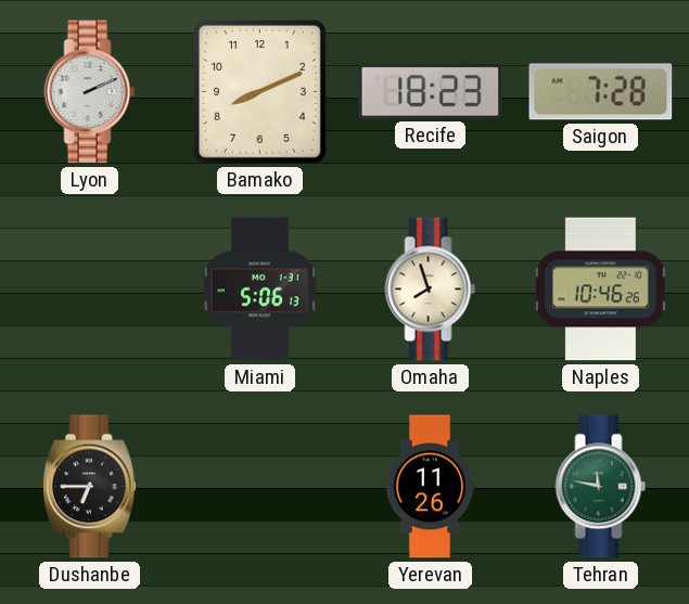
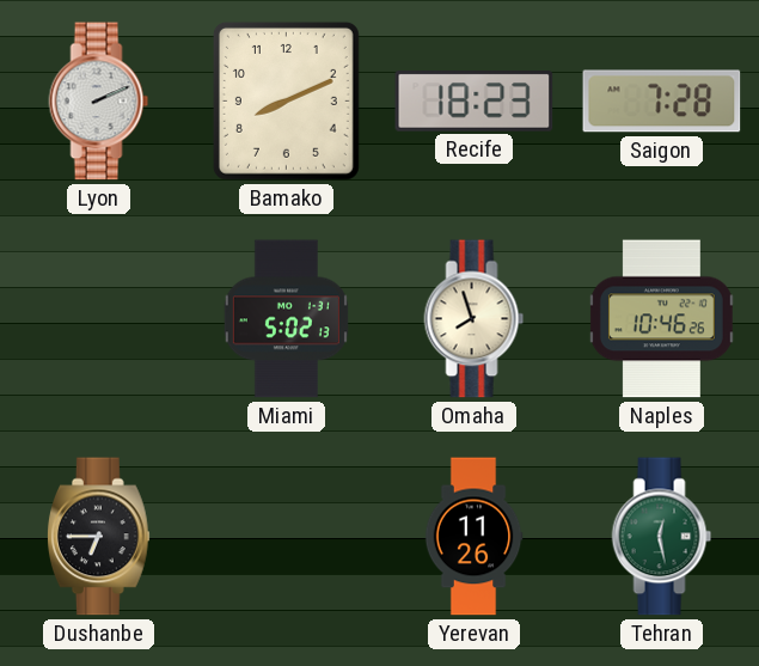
Miami: 5:06 -> 5:02
Tehran: 11:47 -> 12:28
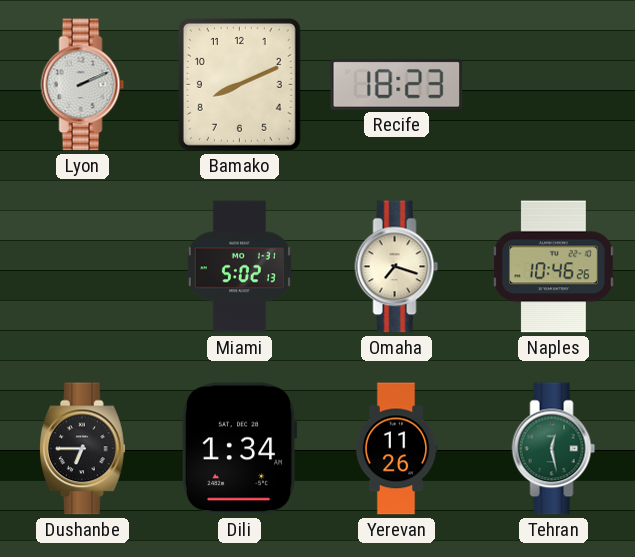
Saigon: 7:28 -> none
Omaha: 7:57 -> 7:18
Dili: none -> 1:34
